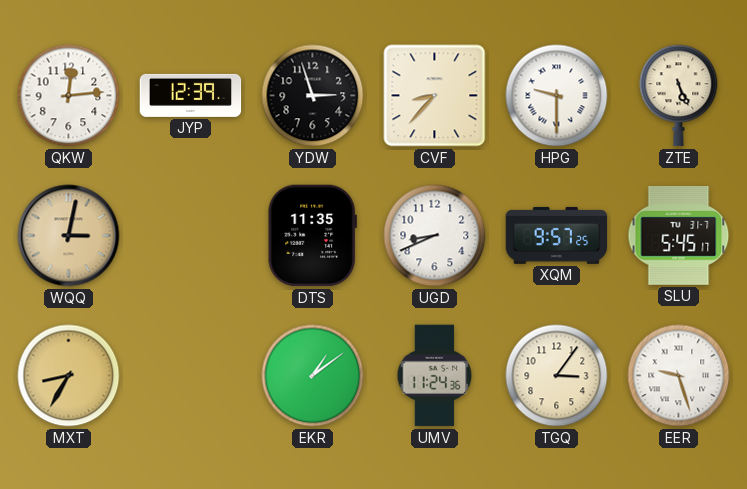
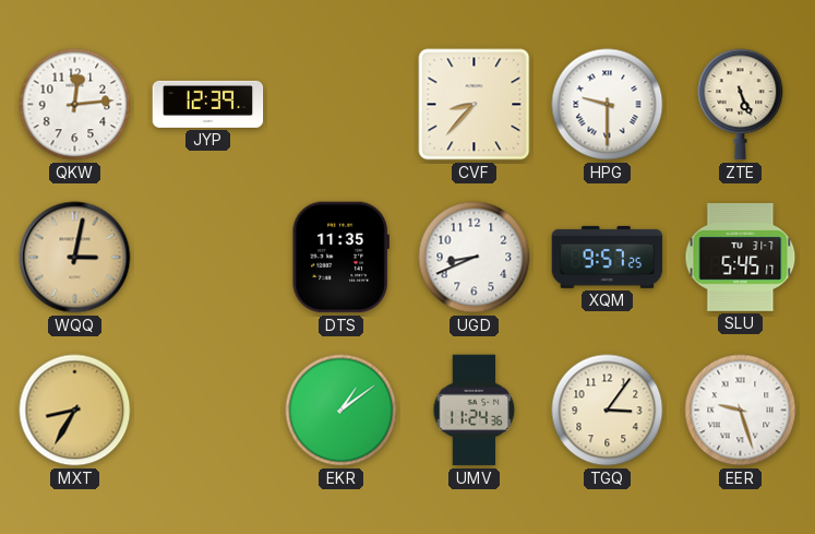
YDW: 2:57 -> none
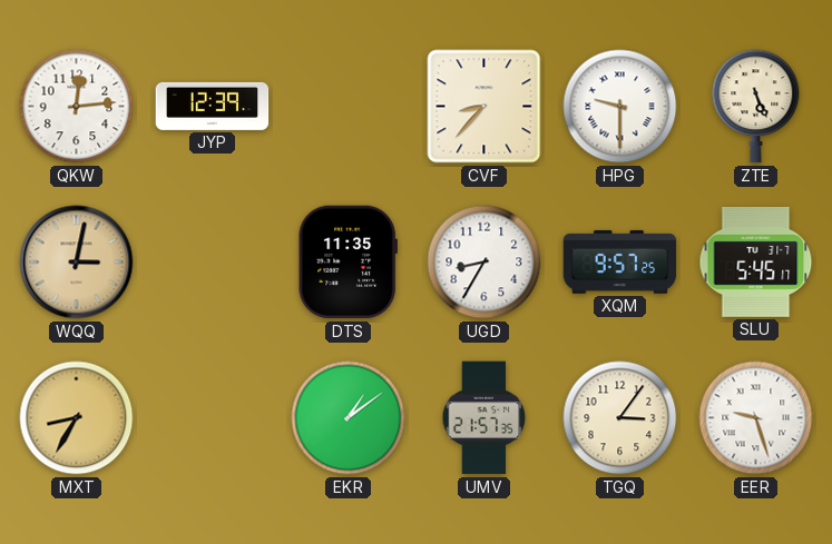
UGD: 8:41 -> 8:35
UMV: 11:24 -> 21:57
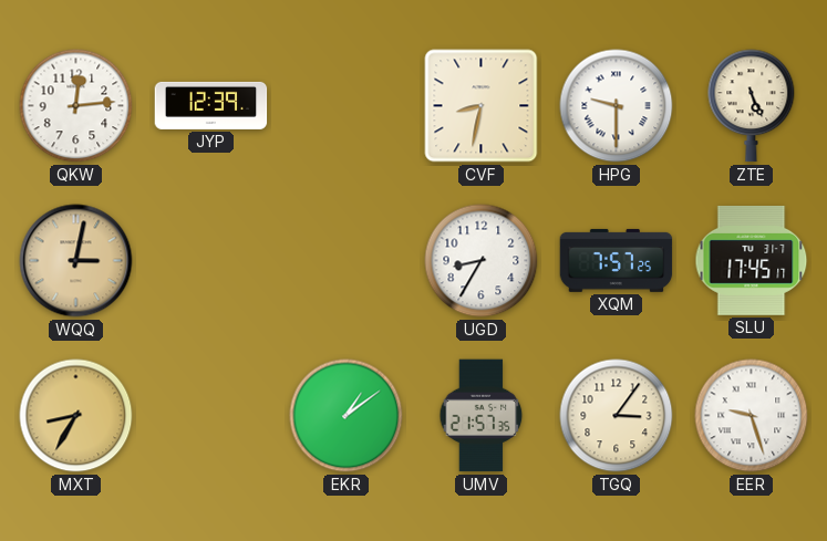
CVF: 8:37 -> 8:32
DTS: 11:35 -> none
XQM: 9:57 -> 7:57
SLU: 5:45 -> 17:45
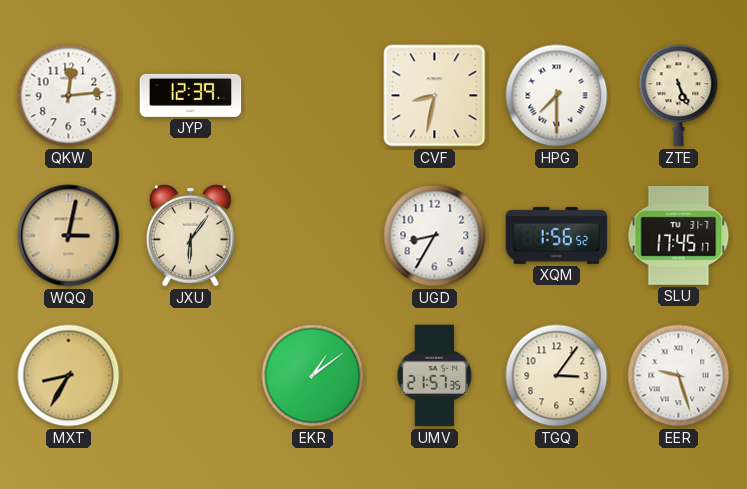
HPG: 9:30 -> 7:30
JXU: none -> 6:06
XQM: 7:57 -> 1:56
